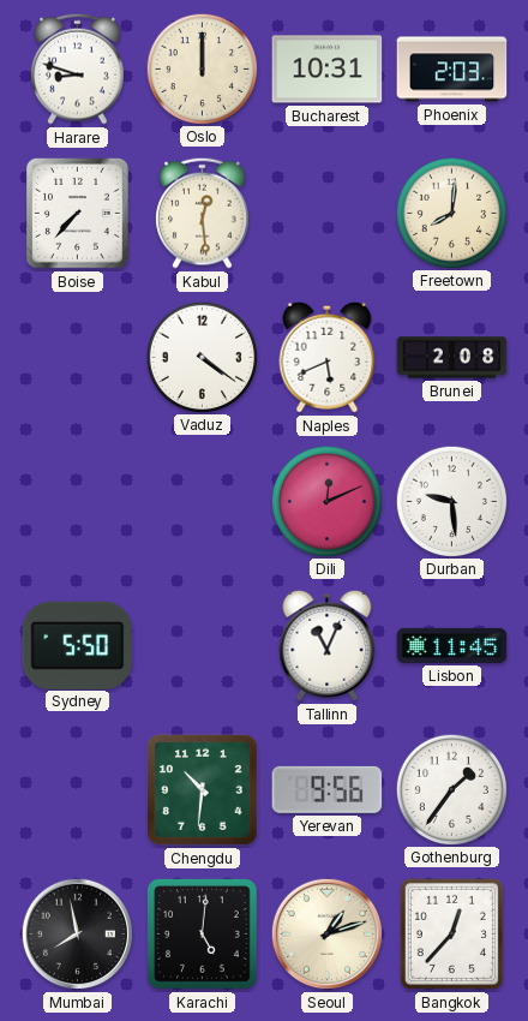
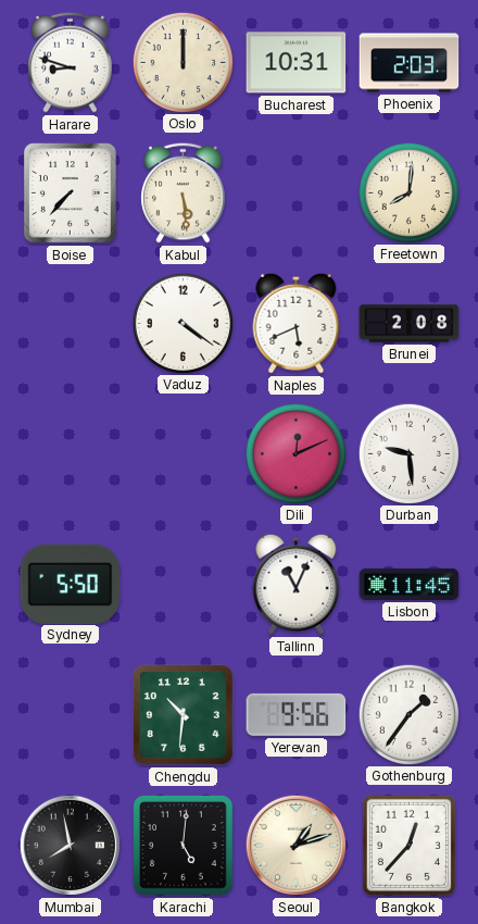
Kabul: 12:29 -> 5:29
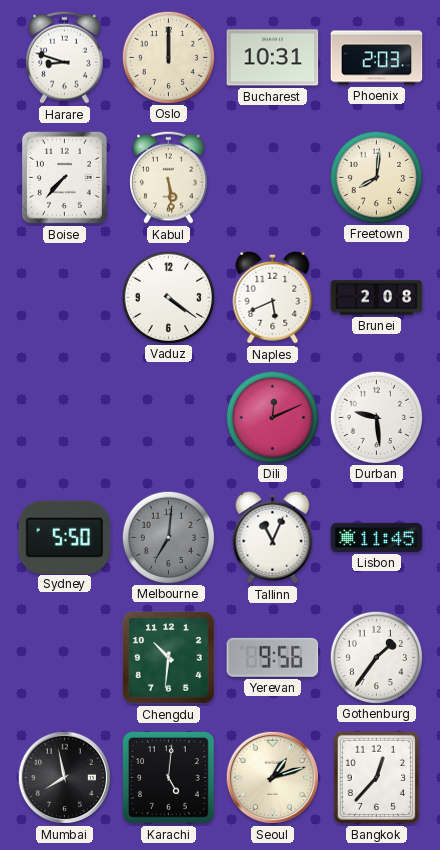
Melbourne: none -> 7:01
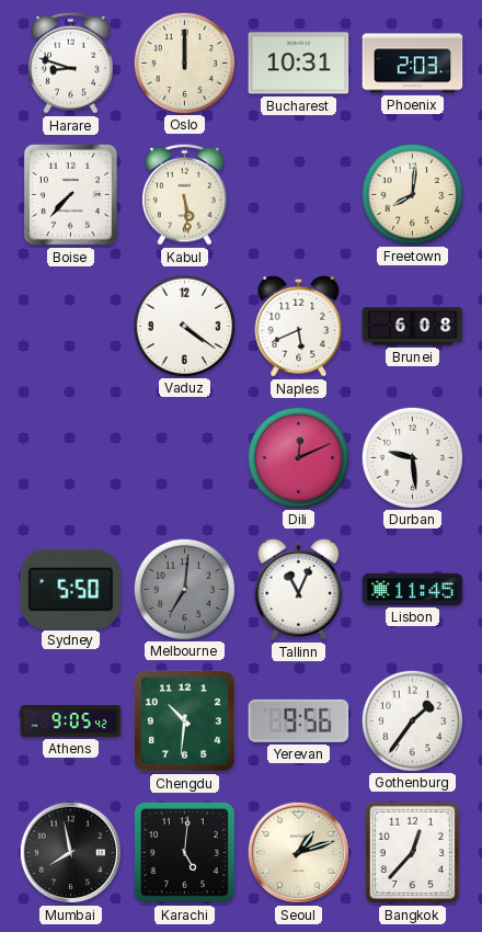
Brunei: 2:08 -> 6:08
Athens: none -> 9:05
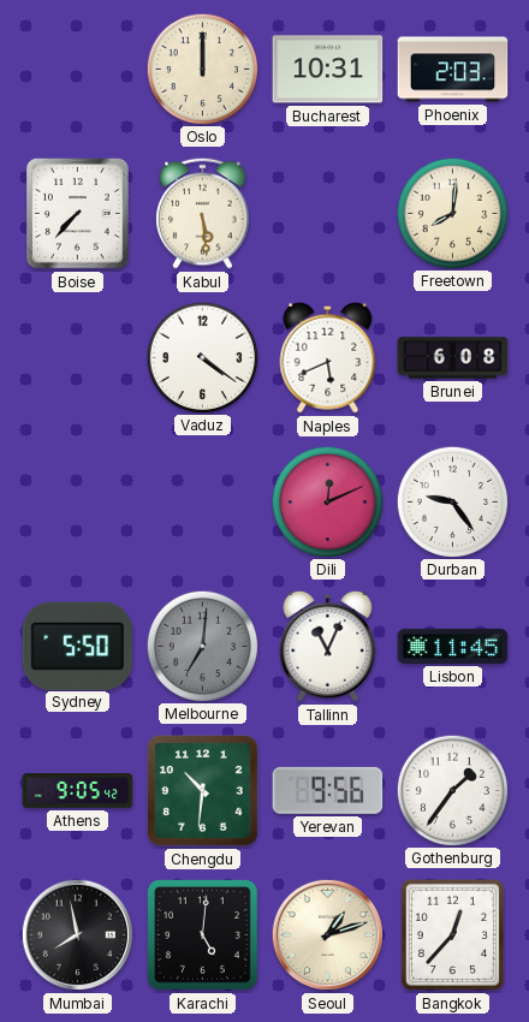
Harare: 8:48 -> none
Durban: 9:29 -> 9:24
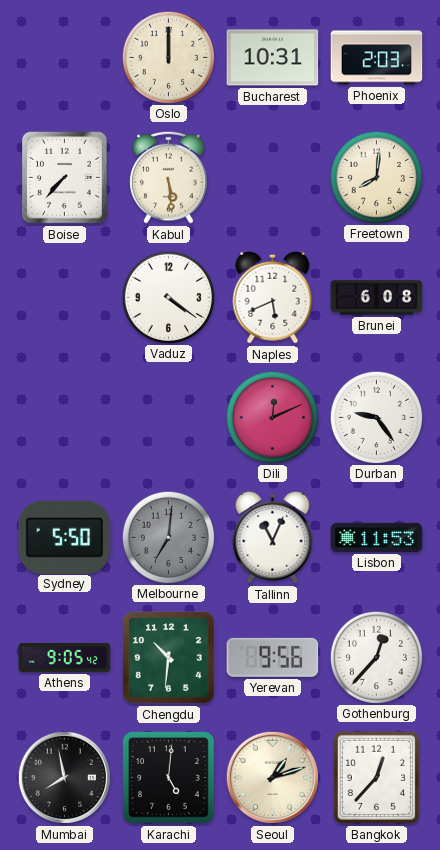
Lisbon: 11:45 -> 11:53
Gothenburg: 1:36 -> 12:37
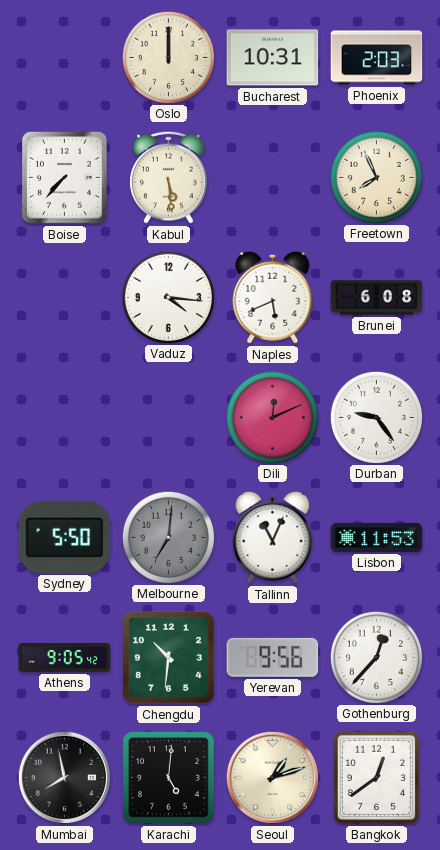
Freetown: 8:01 -> 7:56
Vaduz: 4:21 -> 4:16
Bangkok: 12:37 -> 12:39
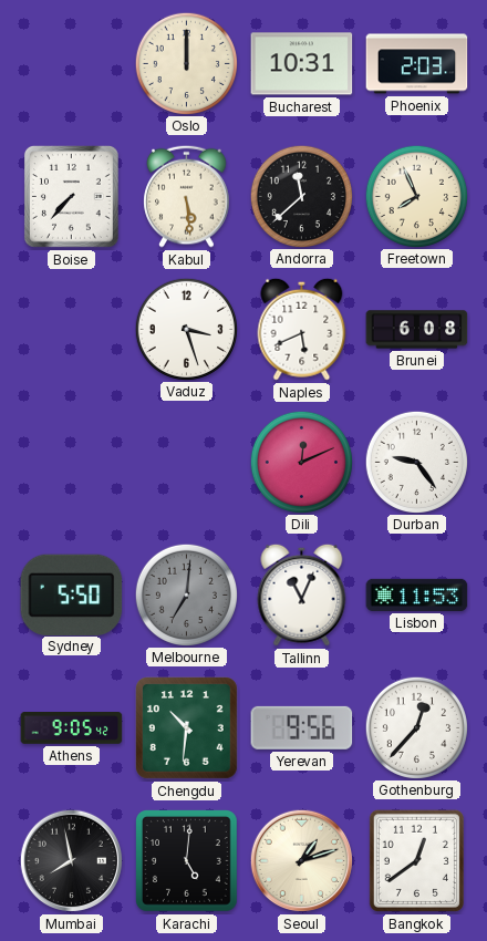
Andorra: none -> 11:38
Vaduz: 4:16 -> 3:27
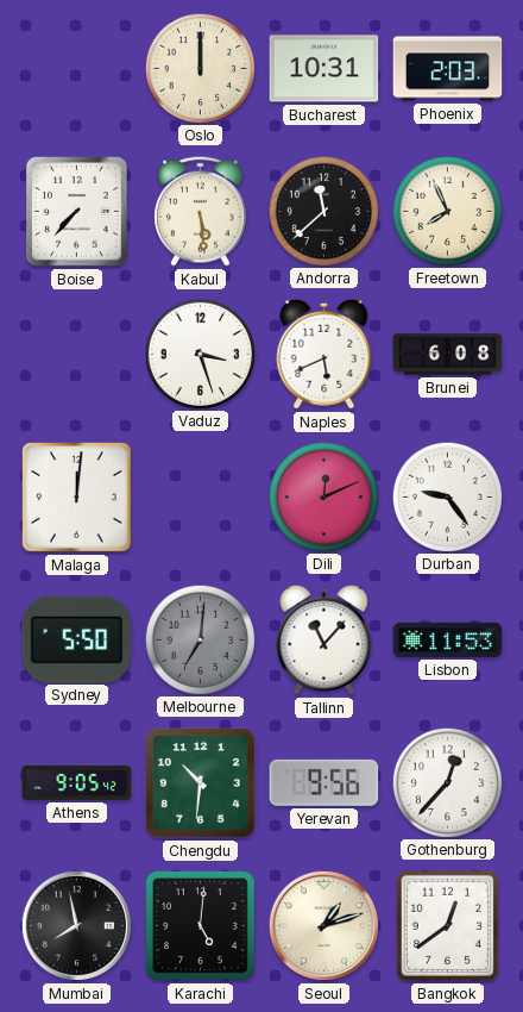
Malaga: none -> 12:01
Tallinn: 11:04 -> 11:07
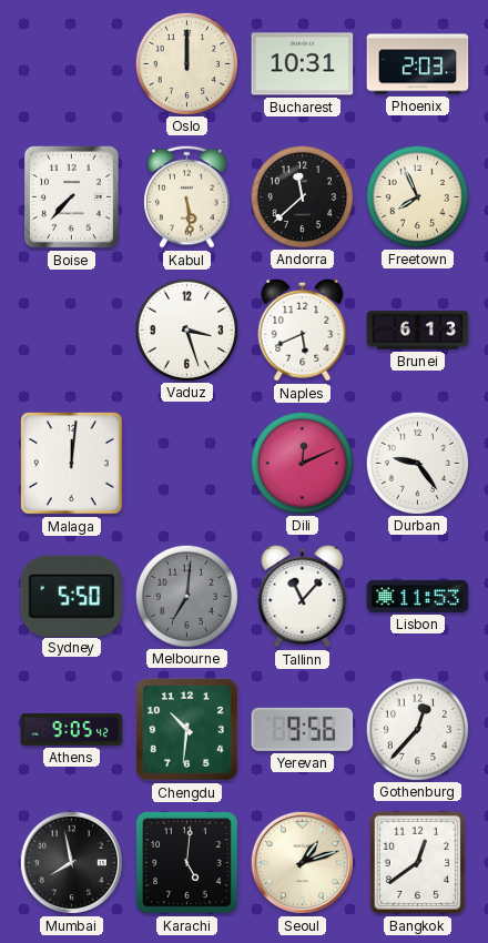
Brunei: 6:08 -> 6:13
